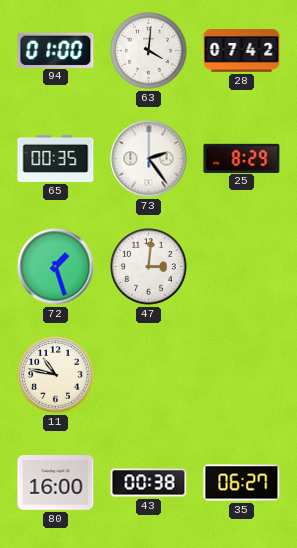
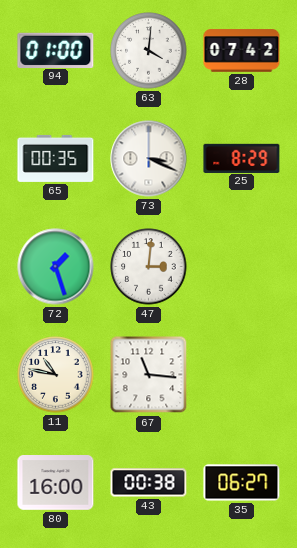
73: 2:24 -> 3:19
67: none -> 11:16
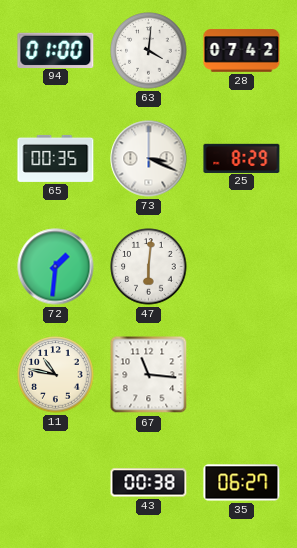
72: 1:27 -> 1:31
47: 3:01 -> 6:01
80: 16:00 -> none
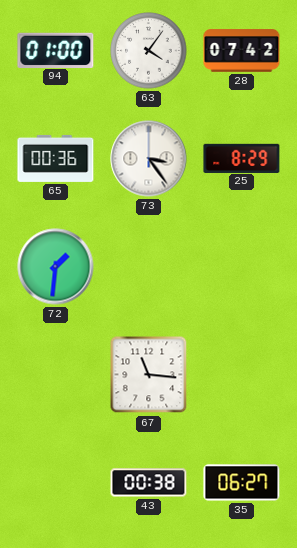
63: 4:01 -> 4:06
65: 00:35 -> 00:36
73: 3:19 -> 3:24
47: 6:01 -> none
11: 10:47 -> none
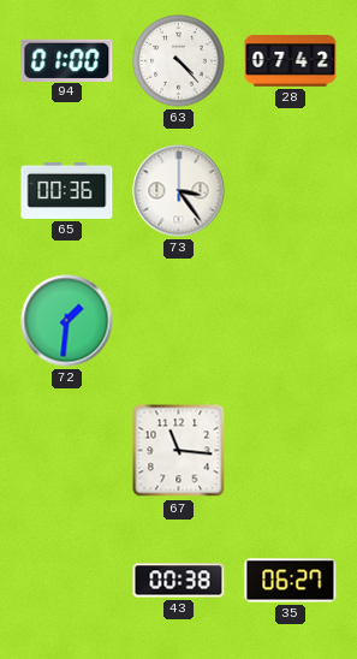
63: 4:06 -> 4:23
25: 8:29 -> none
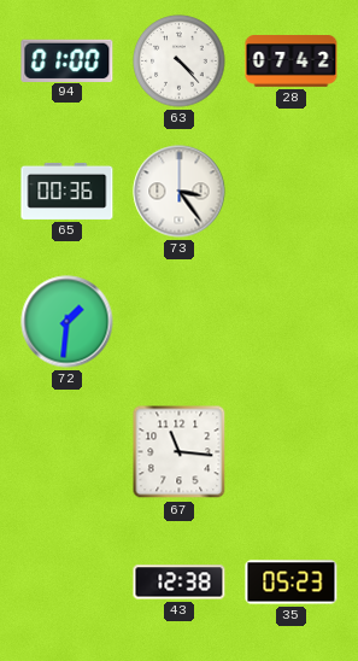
43: 00:38 -> 12:38
35: 06:27 -> 05:23
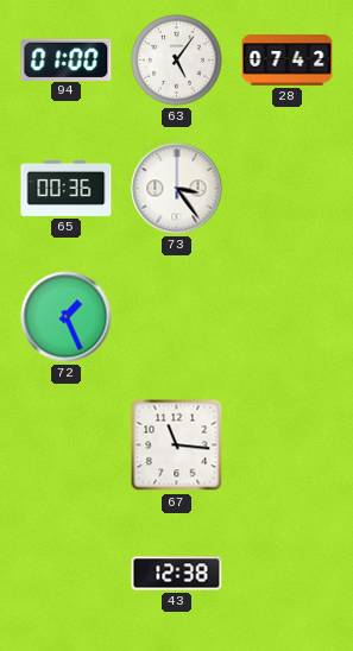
63: 4:23 -> 5:06
72: 1:31 -> 1:26
35: 05:23 -> none
